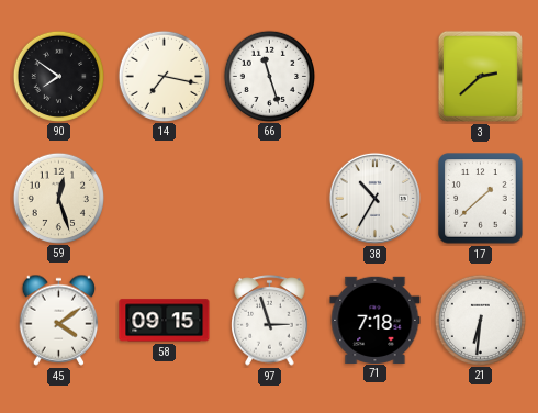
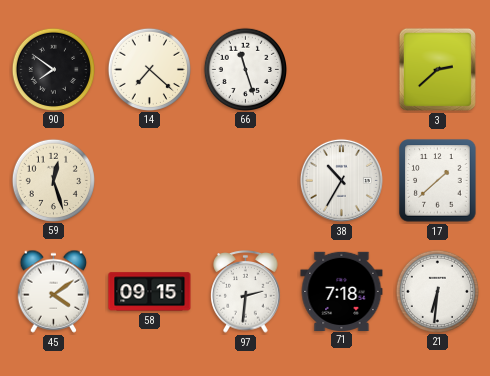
14: 7:17 -> 7:22
97: 2:57 -> 2:31
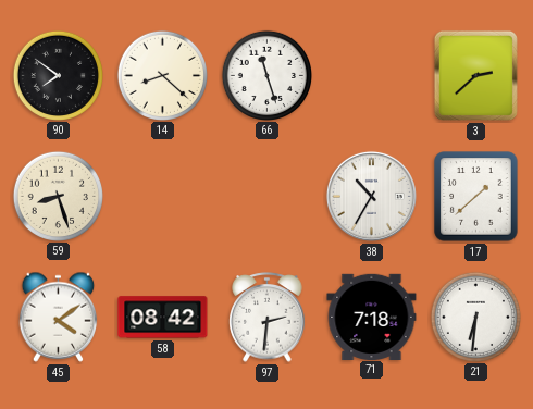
14: 7:22 -> 8:22
59: 12:27 -> 8:27
58: 09:15 -> 08:42
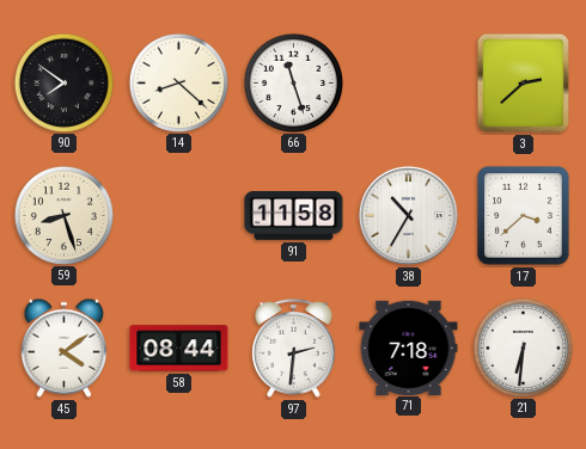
91: none -> 11:58
17: 1:38 -> 3:38
58: 08:42 -> 08:44
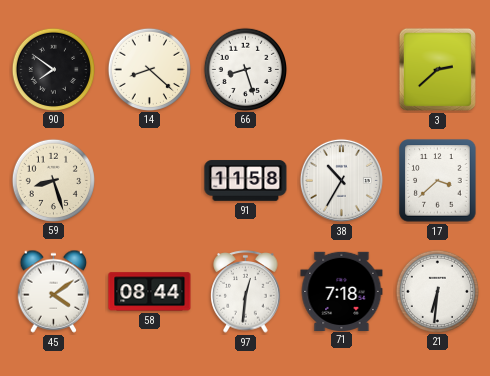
66: 11:27 -> 8:27
97: 2:31 -> 12:31
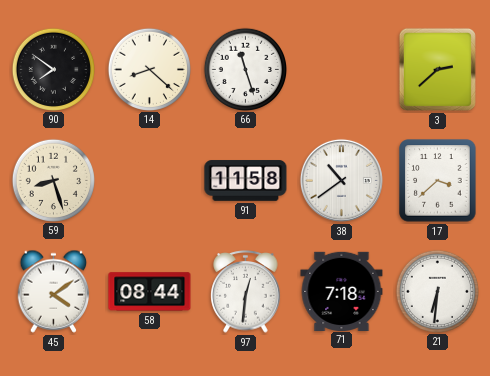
66: 8:27 -> 11:27
38: 10:35 -> 10:39
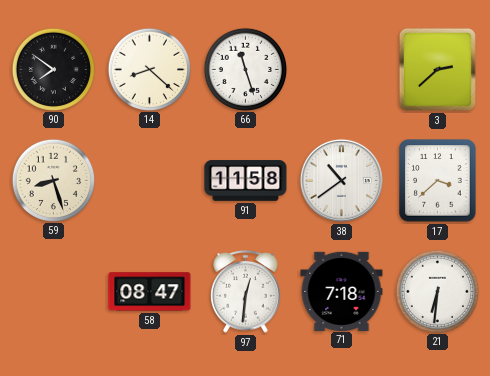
45: 4:09 -> none
58: 08:44 -> 08:47
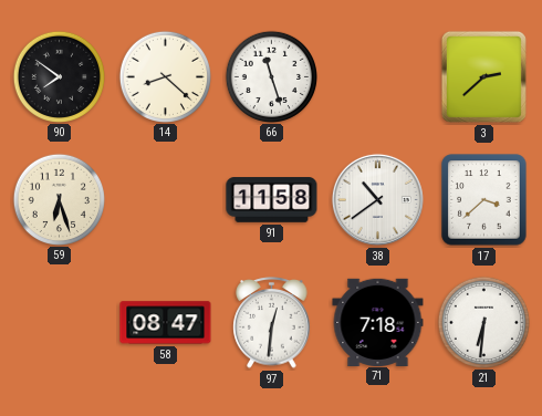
59: 8:27 -> 6:27
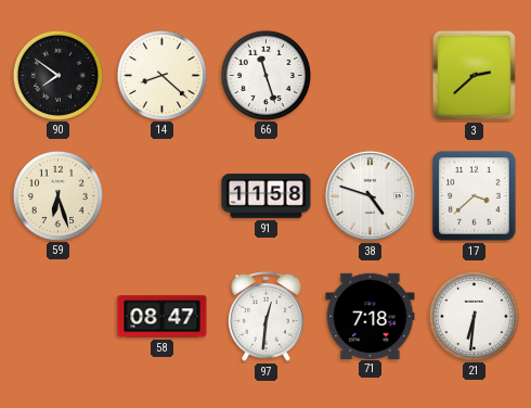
38: 10:39 -> 4:48
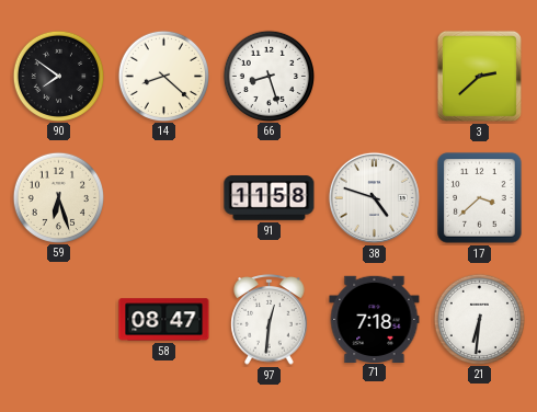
66: 11:27 -> 8:27
